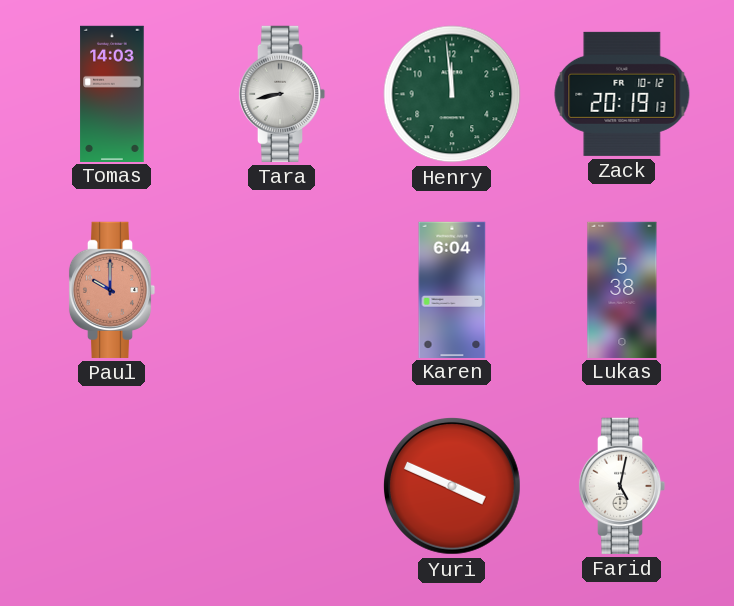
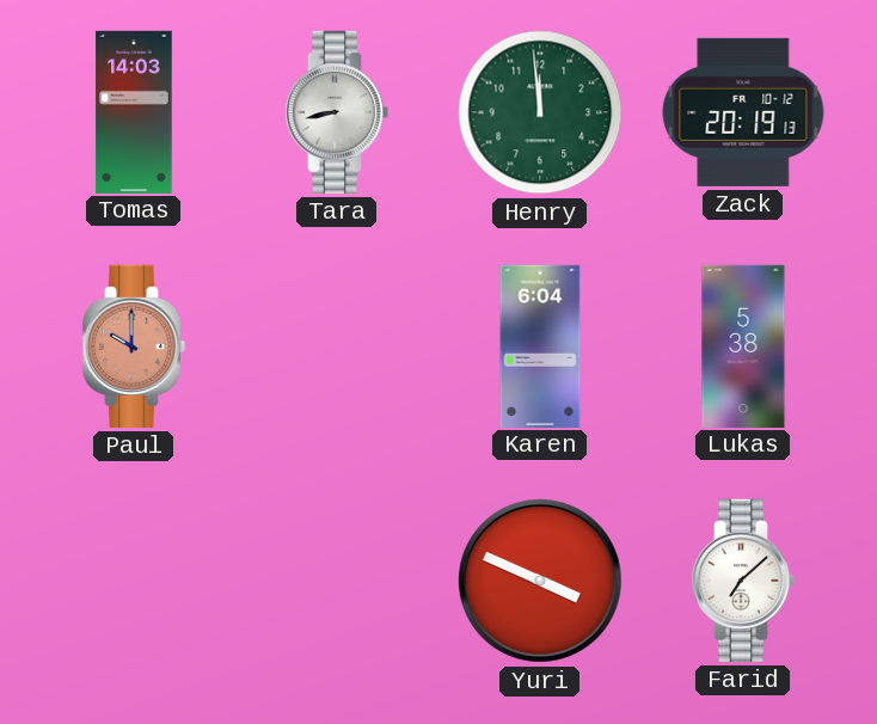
Farid: 5:02 -> 7:08
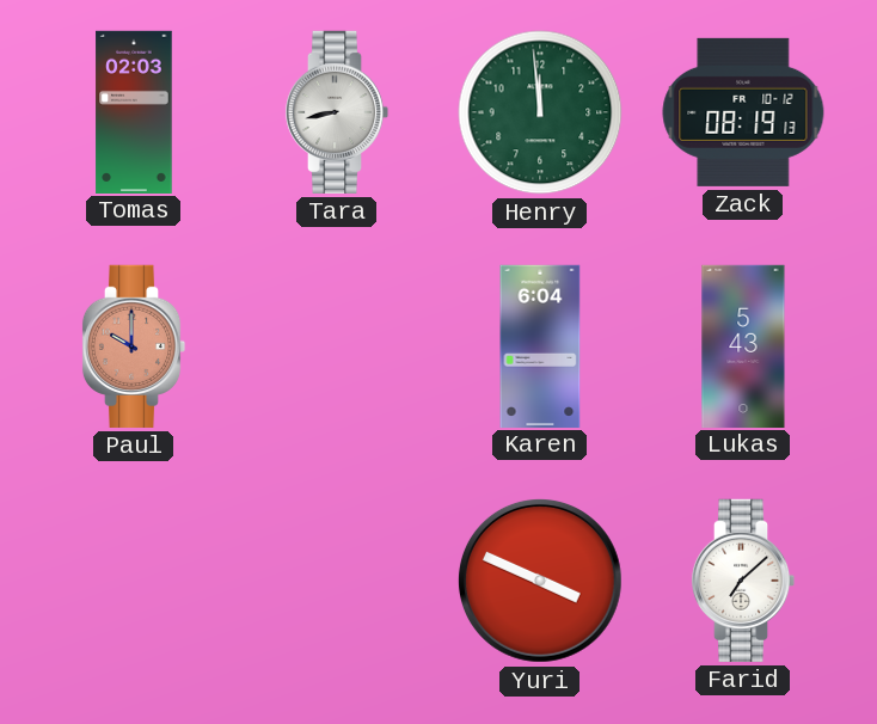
Tomas: 14:03 -> 02:03
Zack: 20:19 -> 08:19
Lukas: 5:38 -> 5:43
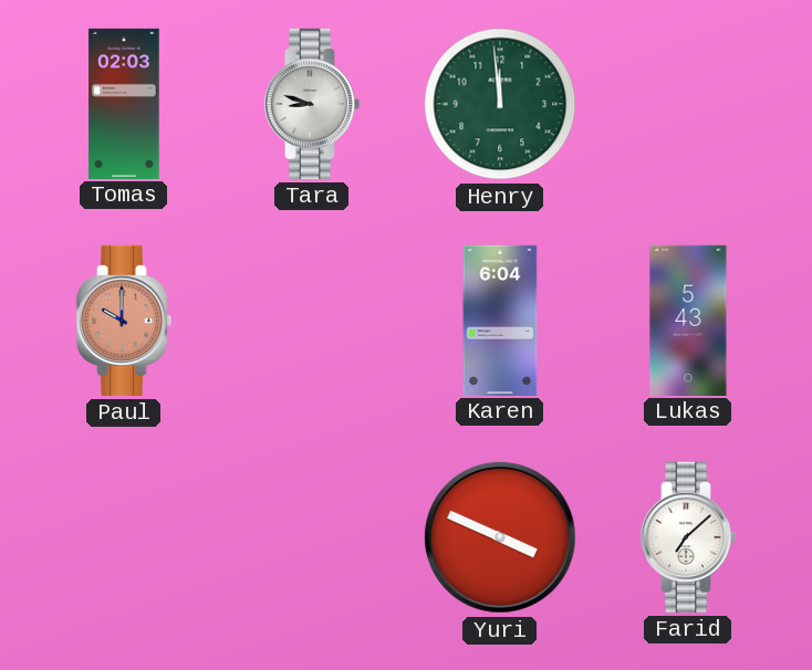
Tara: 8:43 -> 8:48
Zack: 08:19 -> none
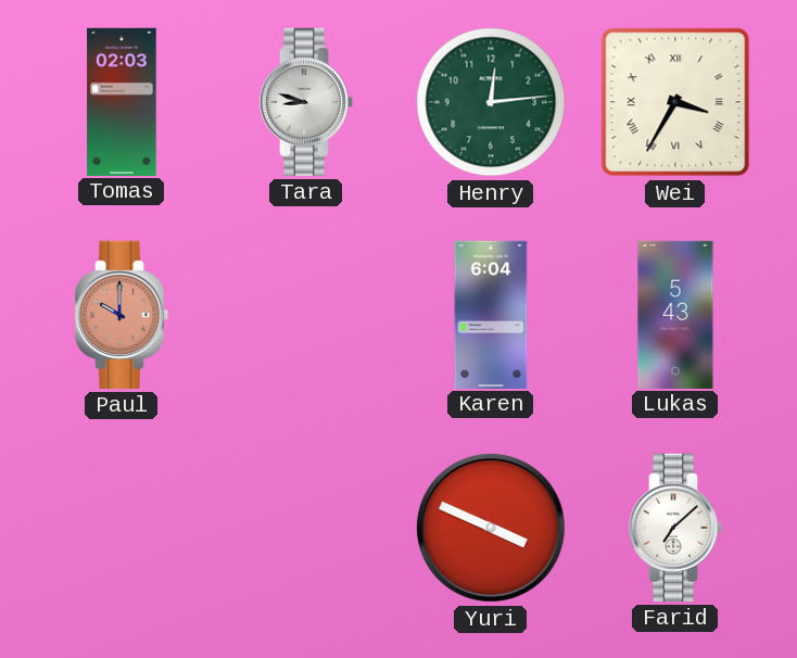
Henry: 11:59 -> 12:14
Wei: none -> 3:35
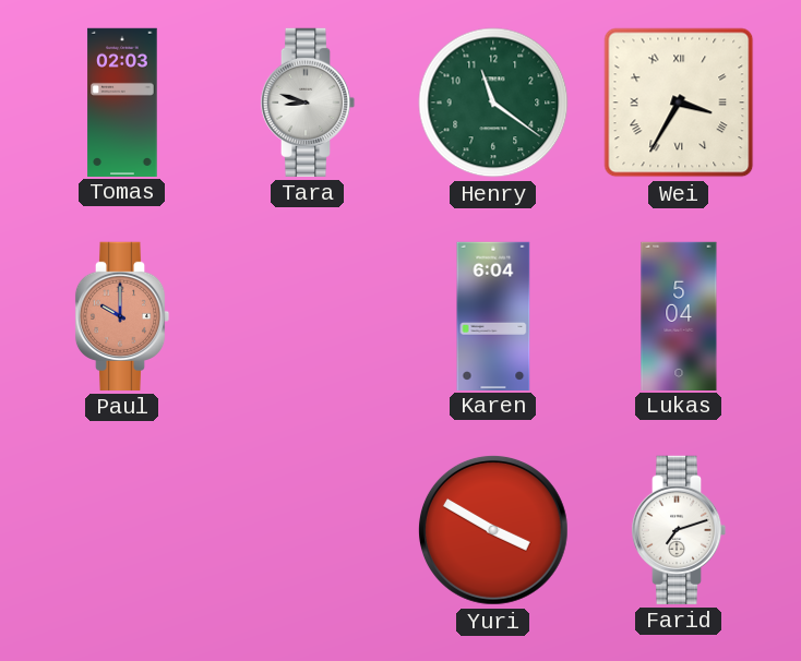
Henry: 12:14 -> 11:21
Lukas: 5:43 -> 5:04
Yuri: 3:49 -> 3:50
Farid: 7:08 -> 7:12
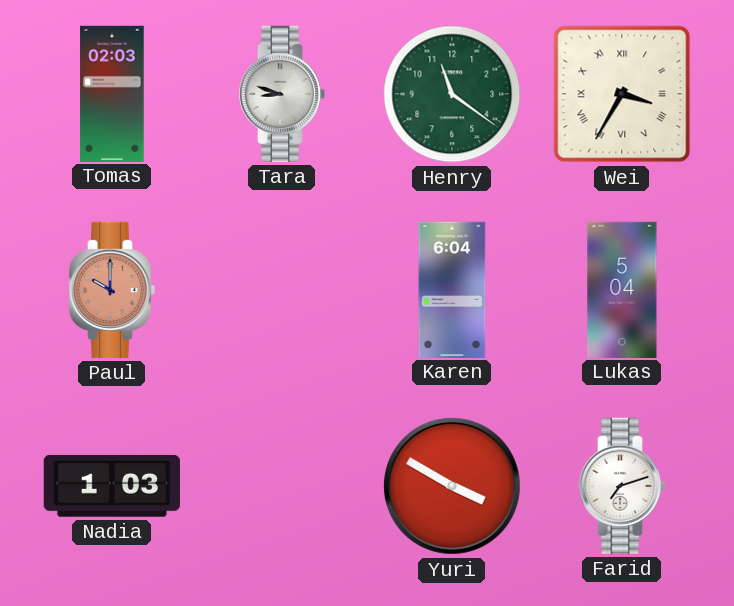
Nadia: none -> 1:03
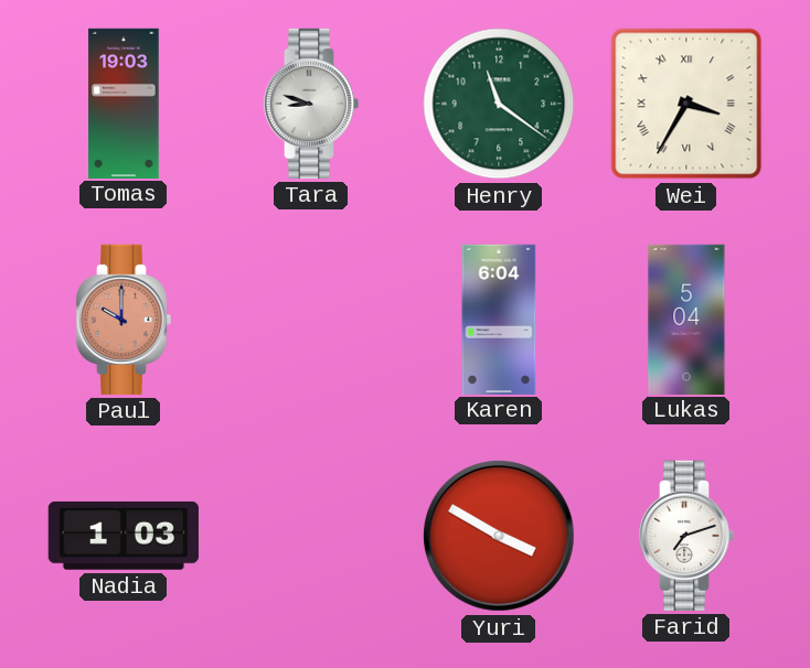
Tomas: 02:03 -> 19:03
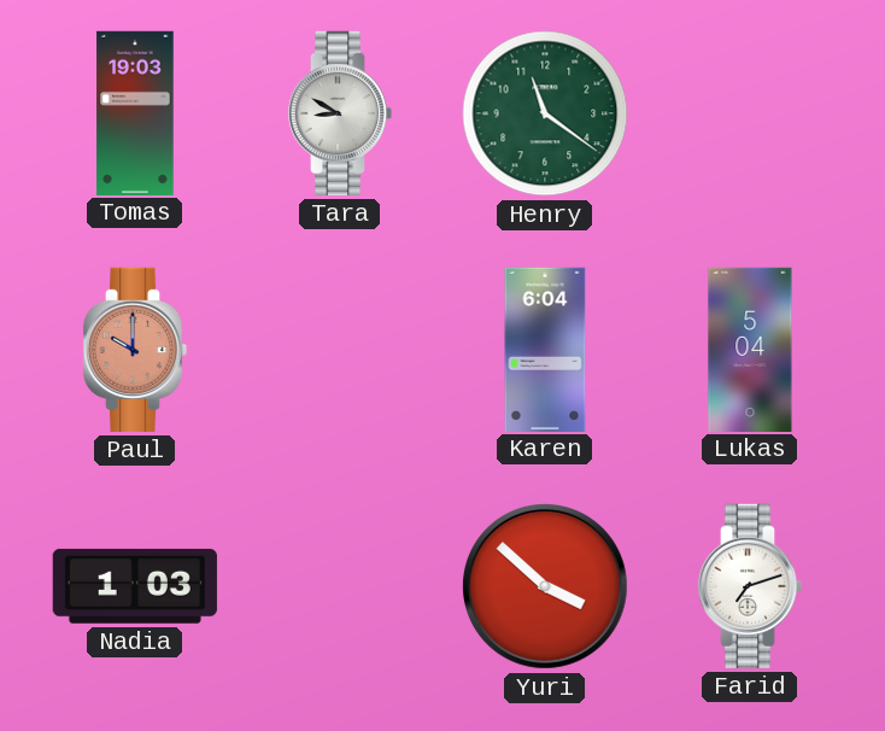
Tara: 8:48 -> 8:50
Wei: 3:35 -> none
Yuri: 3:50 -> 3:52
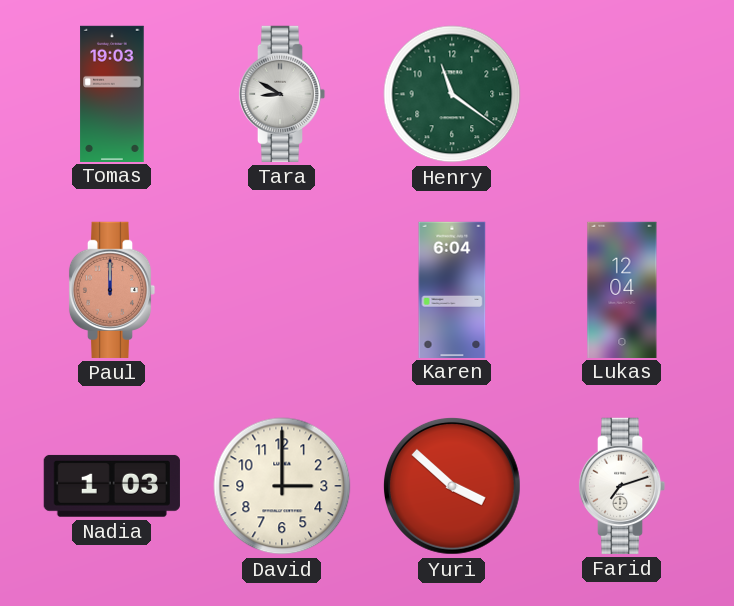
Paul: 10:00 -> 12:00
Lukas: 5:04 -> 12:04
David: none -> 3:00
